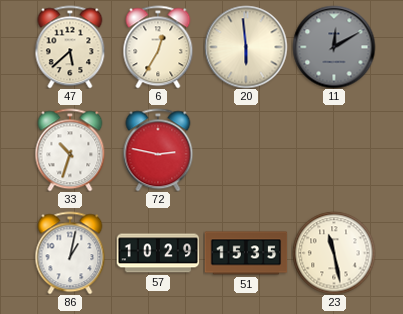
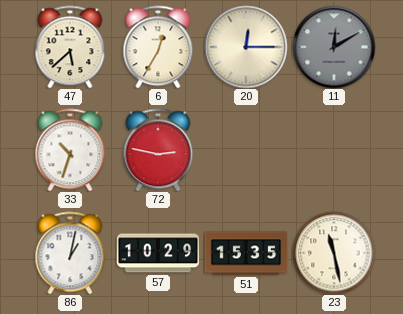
20: 5:59 -> 12:15
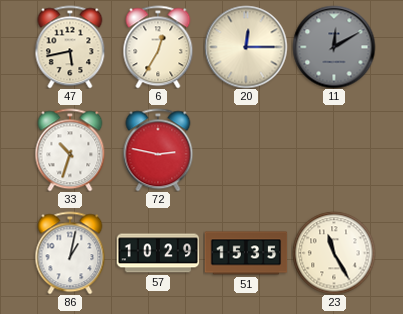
47: 5:38 -> 5:43
23: 11:28 -> 11:25
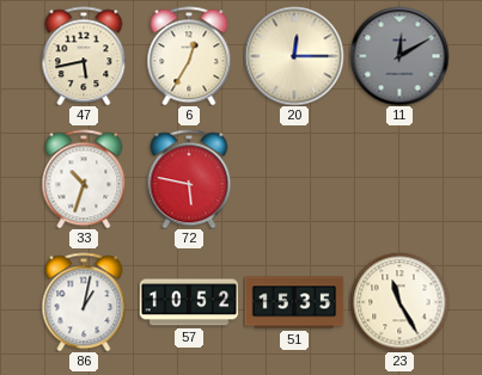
72: 2:47 -> 5:47
57: 10:29 -> 10:52
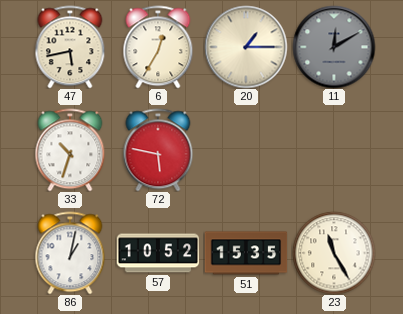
20: 12:15 -> 1:15
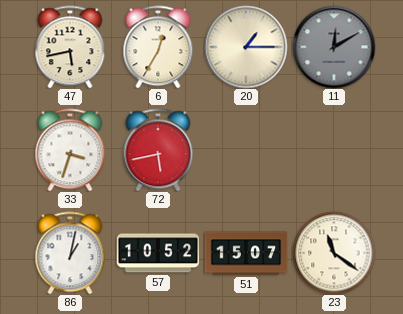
33: 10:33 -> 3:33
72: 5:47 -> 5:43
51: 15:35 -> 15:07
23: 11:25 -> 11:21
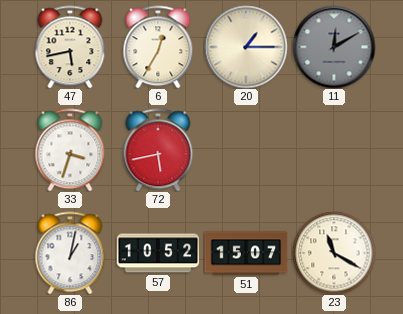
23: 11:21 -> 11:20
